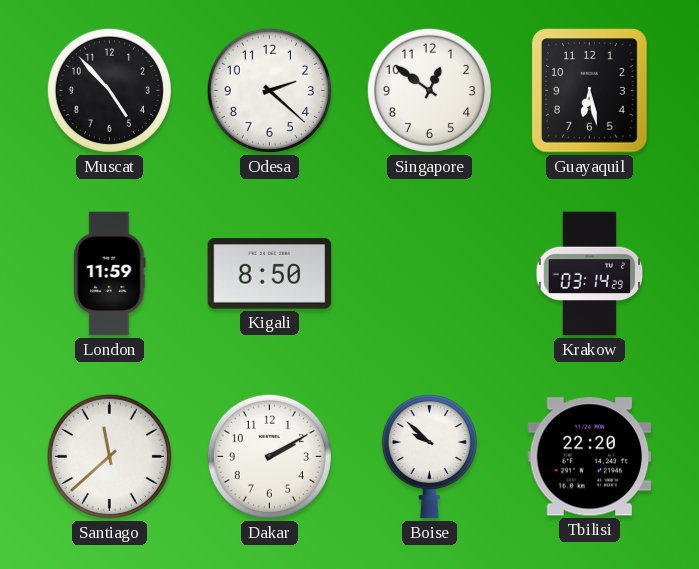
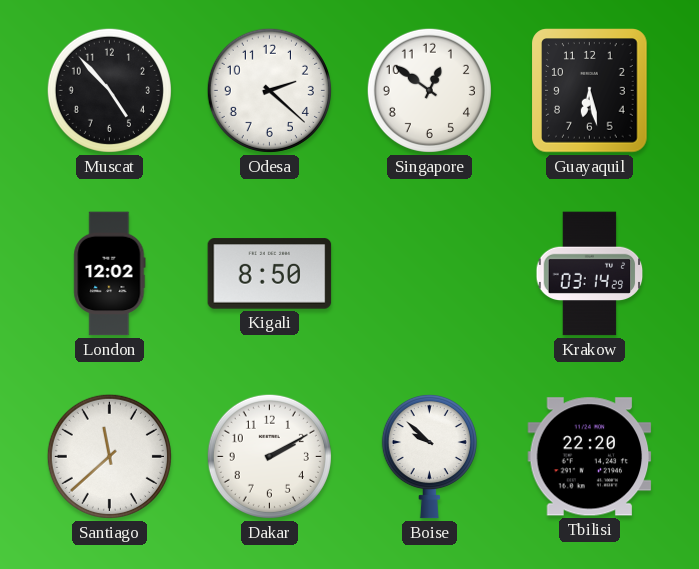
London: 11:59 -> 12:02
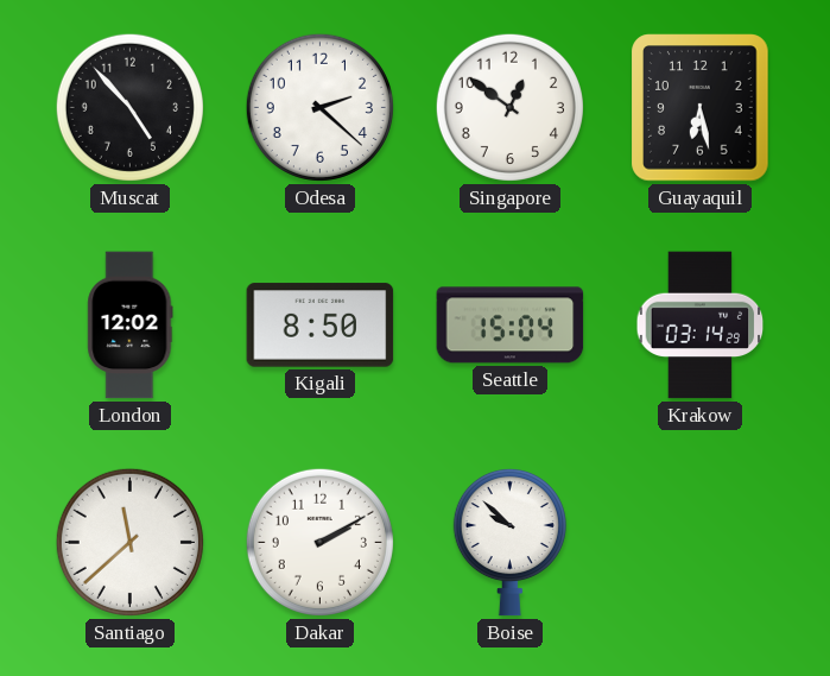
Seattle: none -> 15:04
Tbilisi: 22:20 -> none
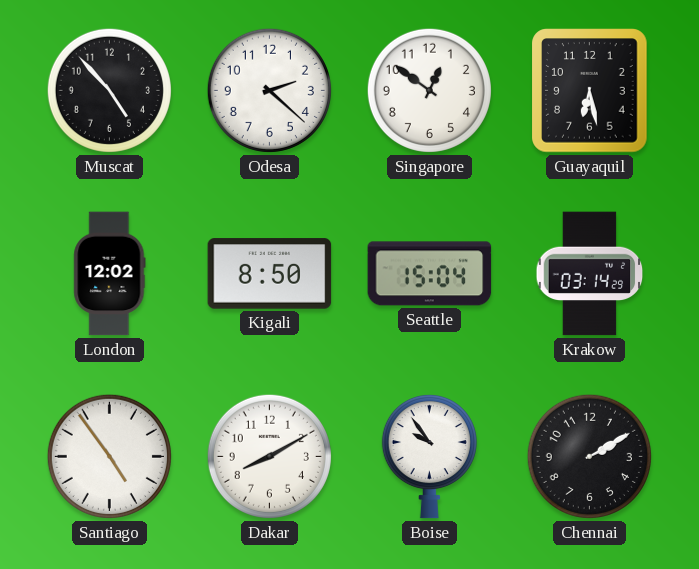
Santiago: 11:38 -> 4:54
Dakar: 2:10 -> 8:10
Boise: 9:52 -> 9:54
Chennai: none -> 2:10
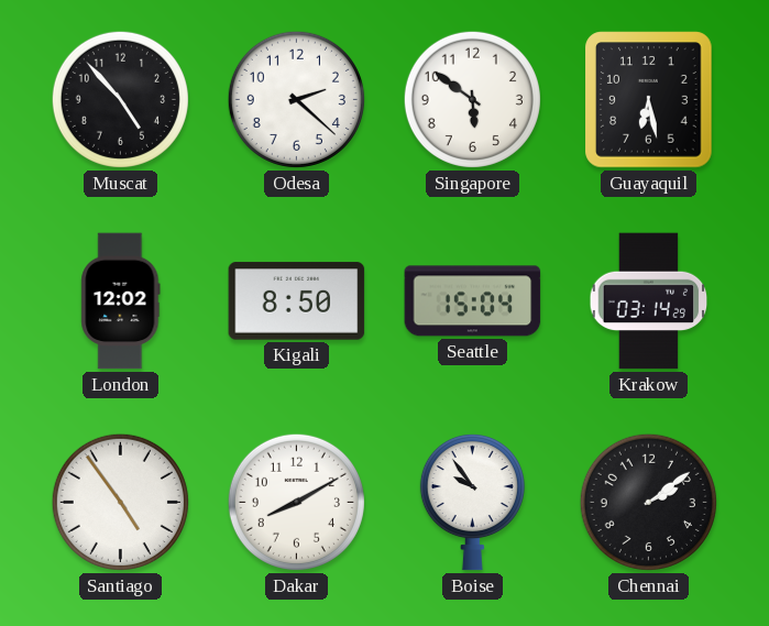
Singapore: 12:51 -> 5:51
Chennai: 2:10 -> 2:09
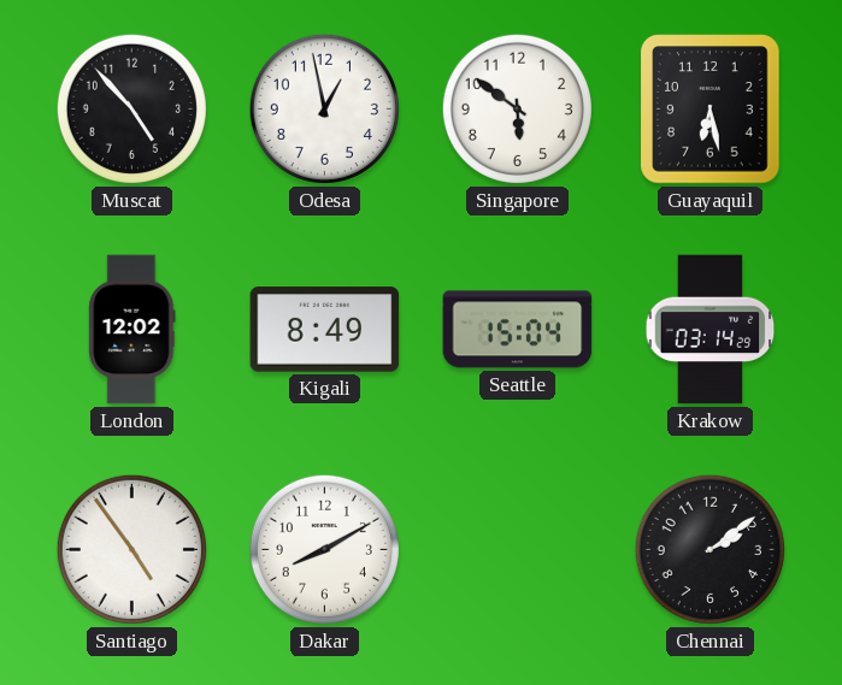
Odesa: 2:22 -> 12:58
Kigali: 8:50 -> 8:49
Boise: 9:54 -> none
